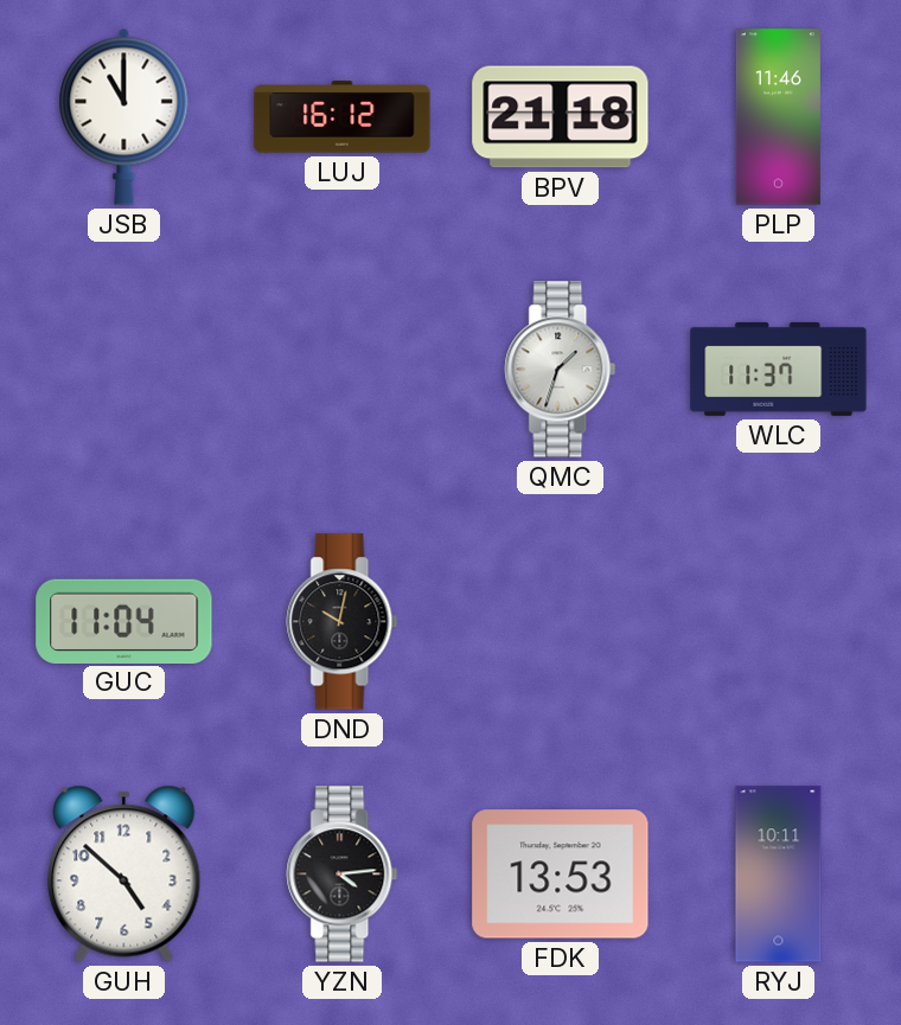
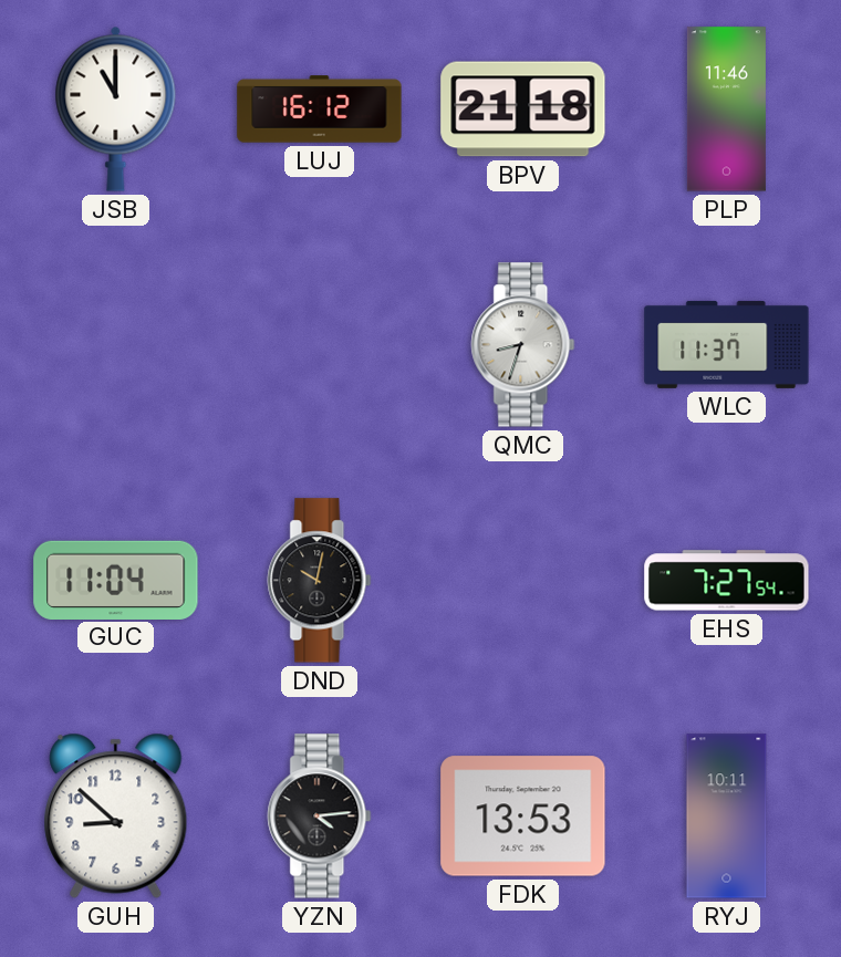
QMC: 1:33 -> 8:33
EHS: none -> 7:27
GUH: 4:52 -> 8:52
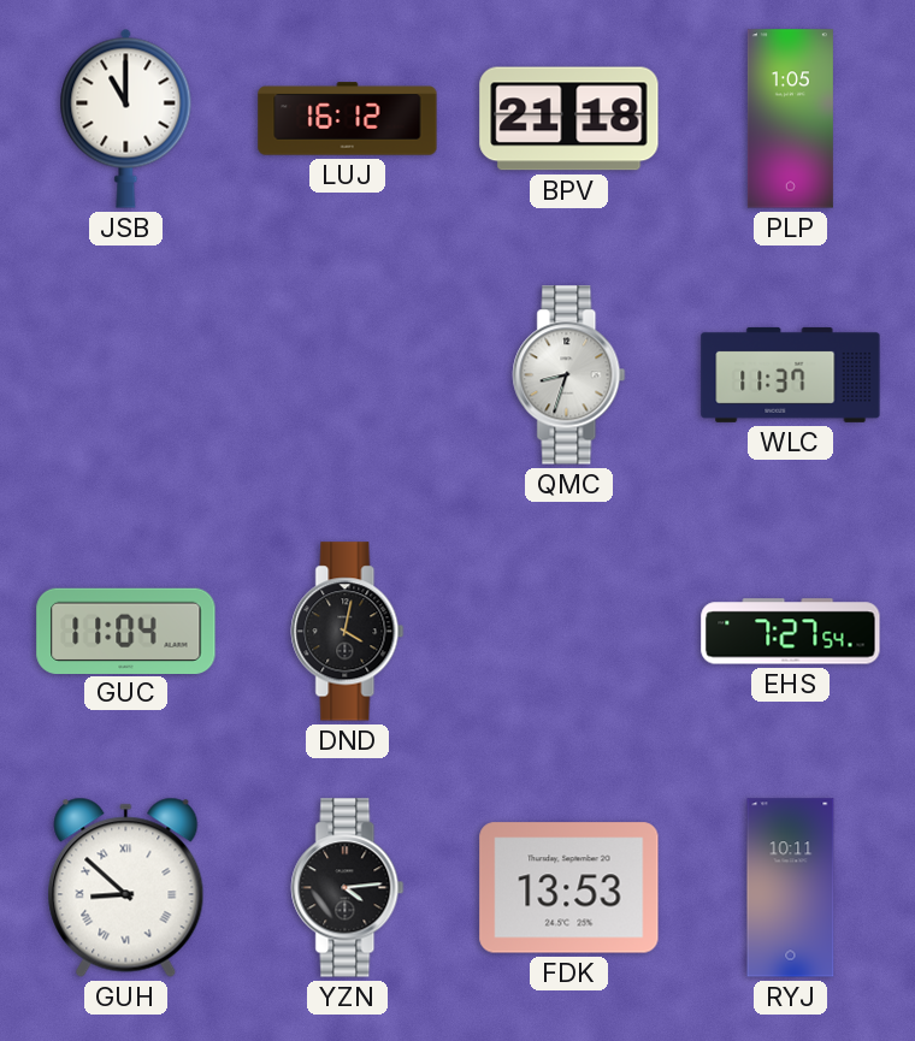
PLP: 11:46 -> 1:05
DND: 10:02 -> 4:02
GUH numerals: Arabic -> Roman
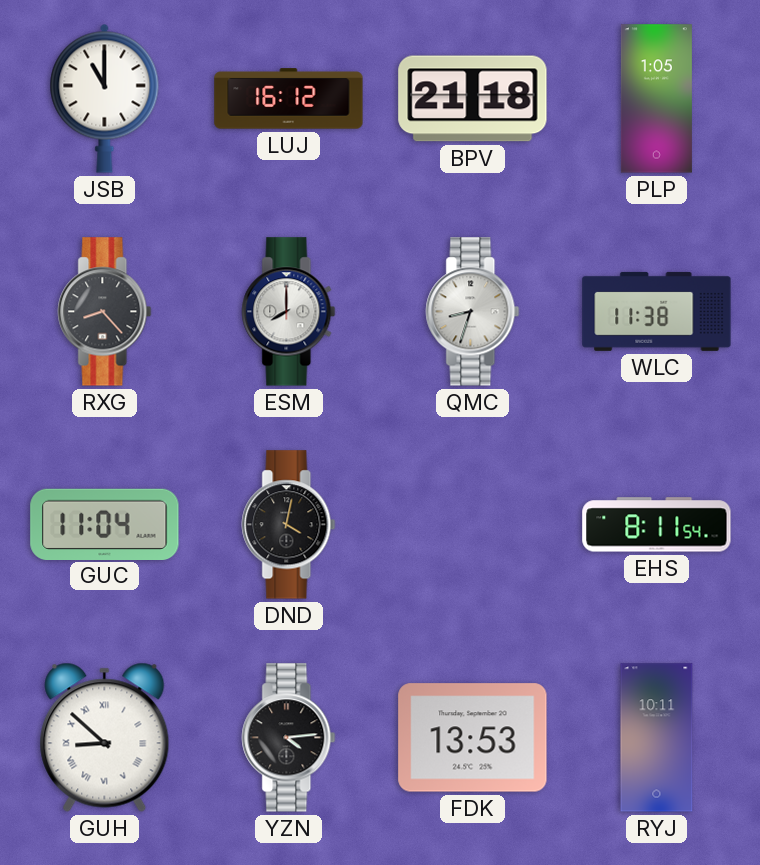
RXG: none -> 8:23
ESM: none -> 8:00
WLC: 11:37 -> 11:38
EHS: 7:27 -> 8:11
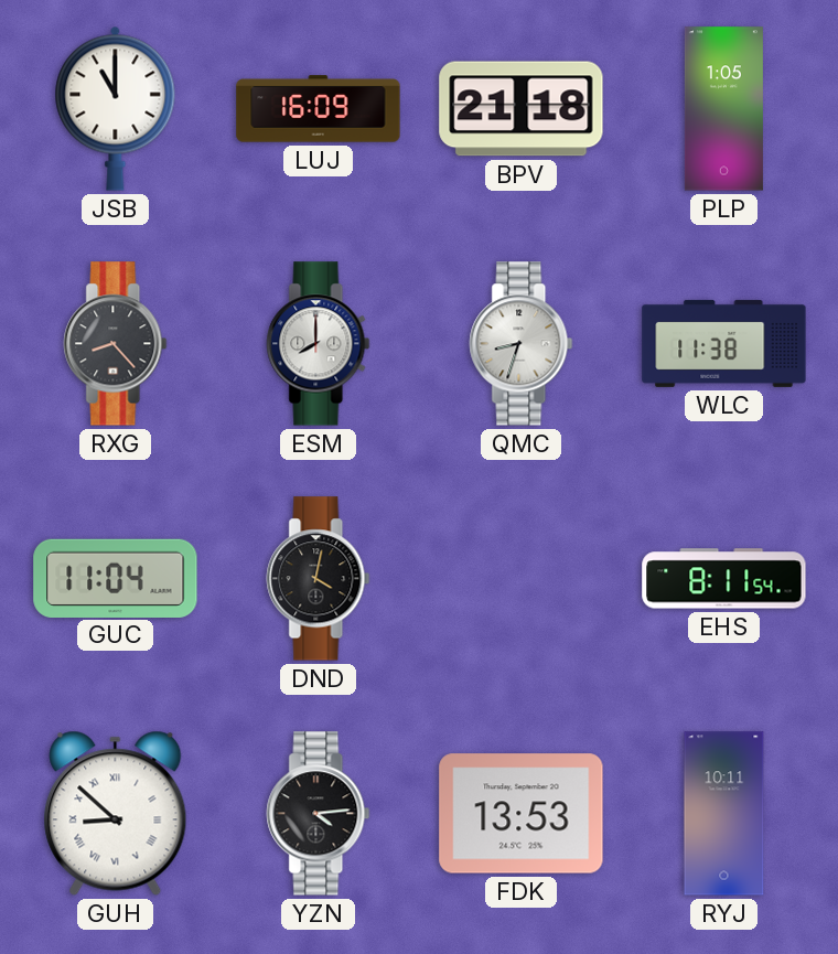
LUJ: 16:12 -> 16:09
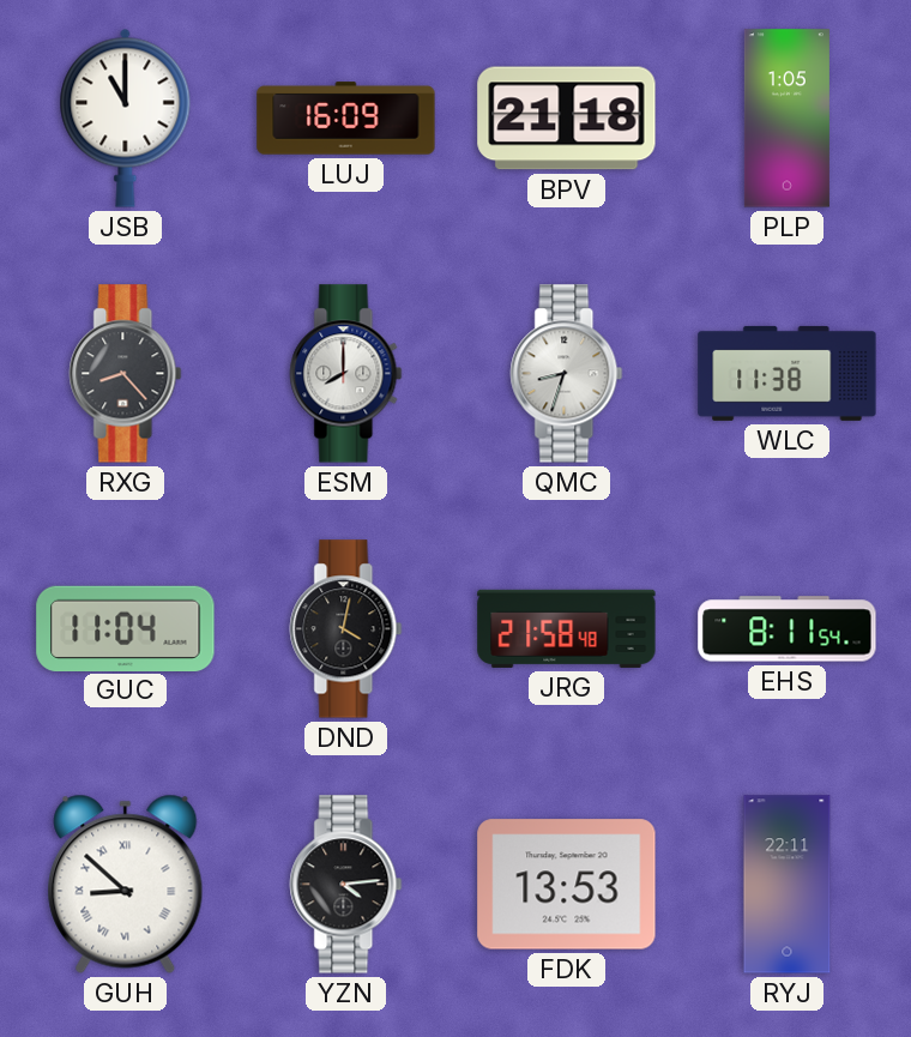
JRG: none -> 21:58
RYJ: 10:11 -> 22:11
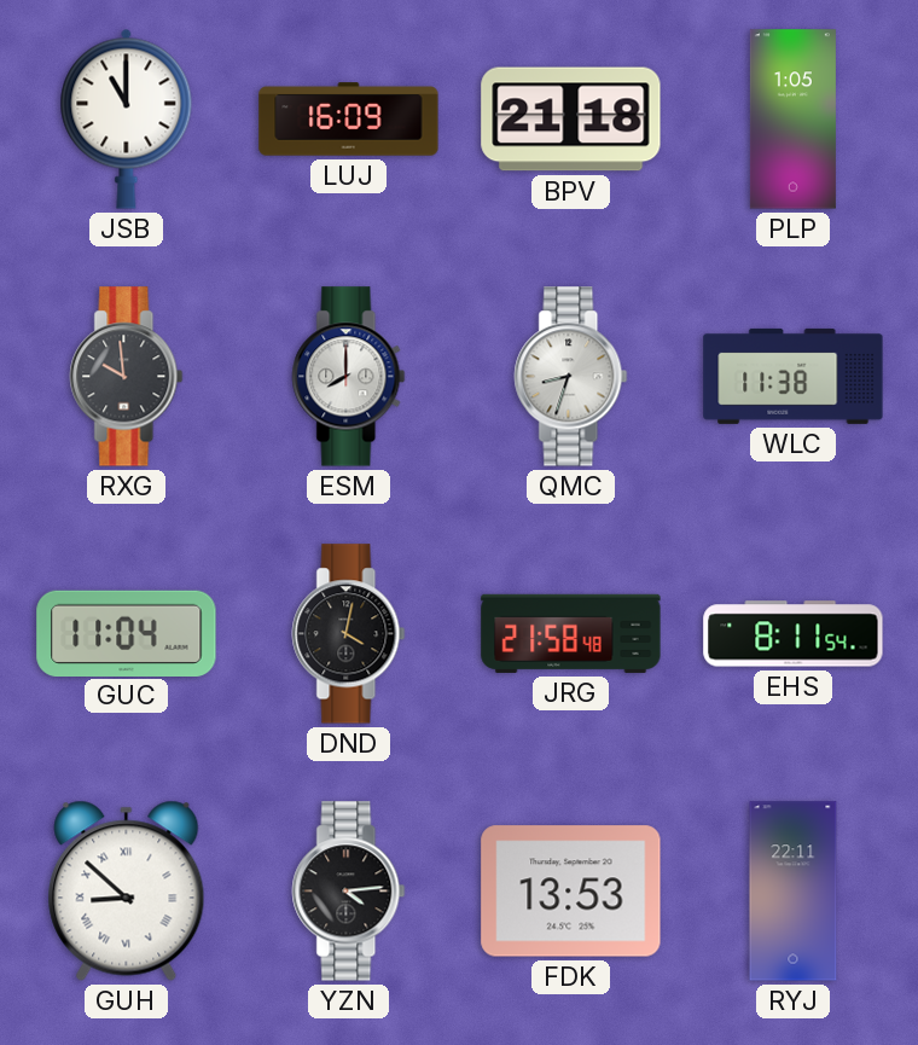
RXG: 8:23 -> 9:59
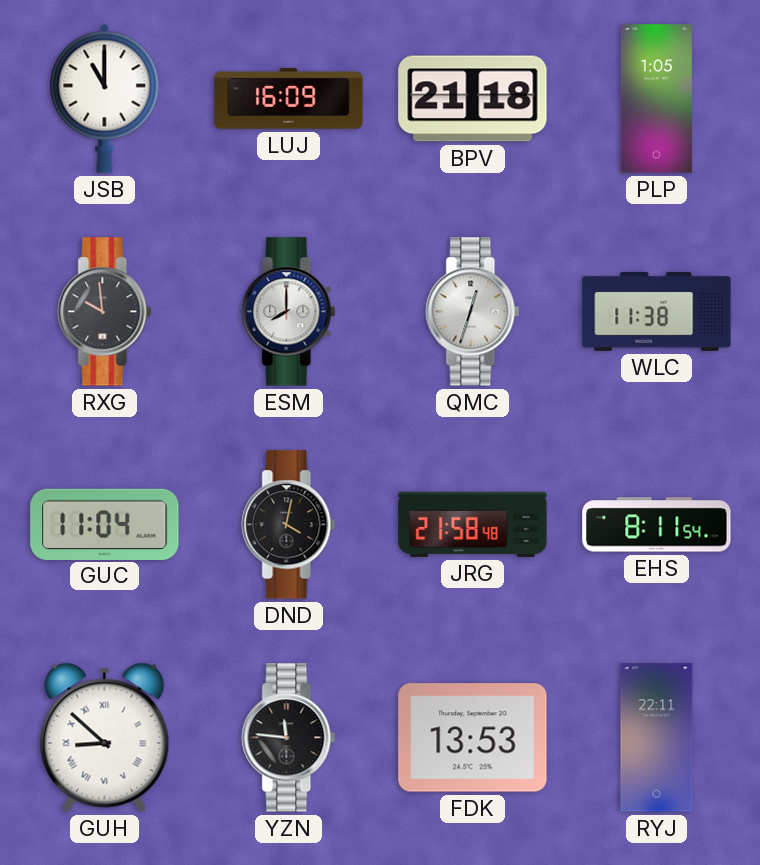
QMC: 8:33 -> 12:33
YZN: 4:14 -> 11:46
